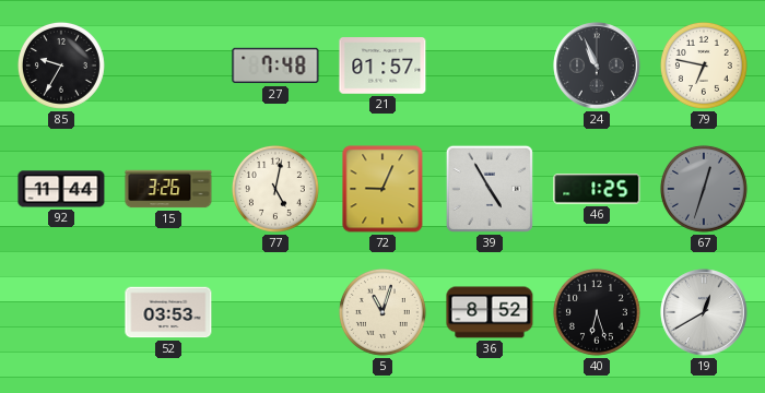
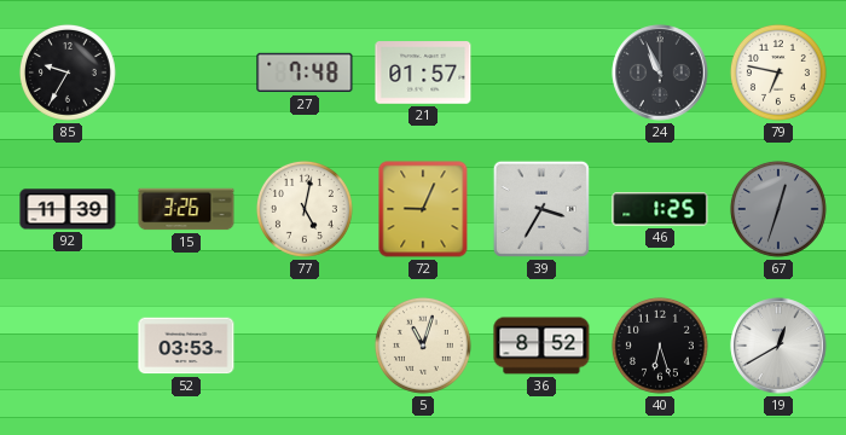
92: 11:44 -> 11:39
39: 4:55 -> 3:35
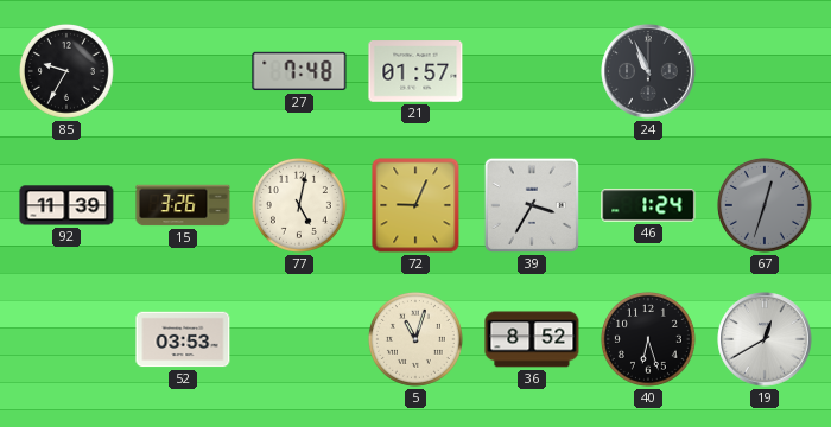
79: 6:47 -> none
46: 1:25 -> 1:24
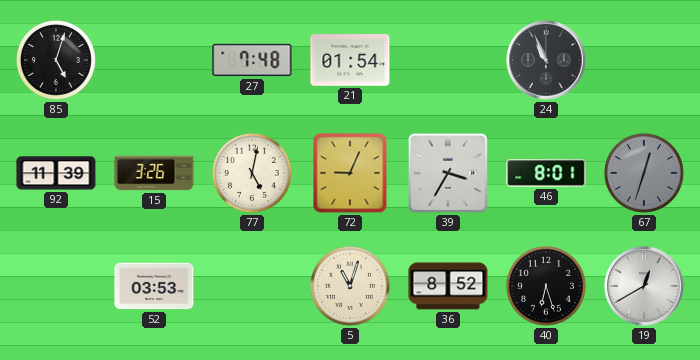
85: 9:35 -> 5:03
21: 01:57 -> 01:54
46: 1:24 -> 8:01
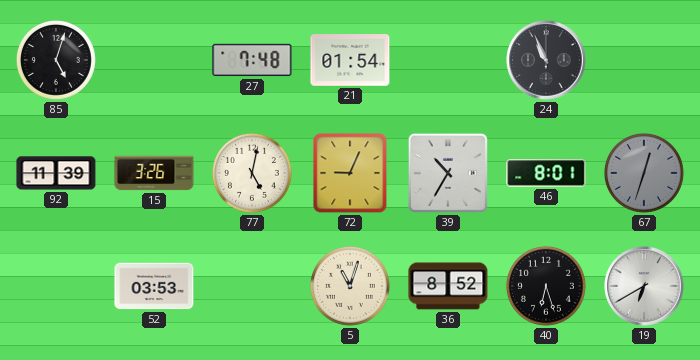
39: 3:35 -> 10:35
19: 12:40 -> 6:40
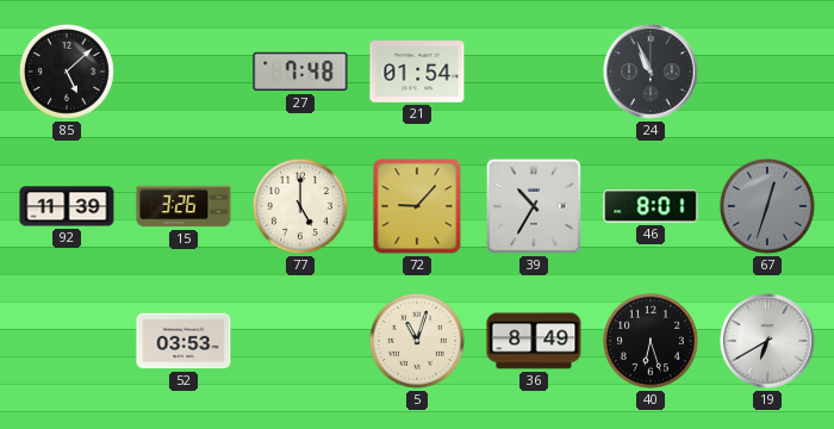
85: 5:03 -> 5:08
77: 5:02 -> 5:00
72: 9:04 -> 9:07
36: 8:52 -> 8:49
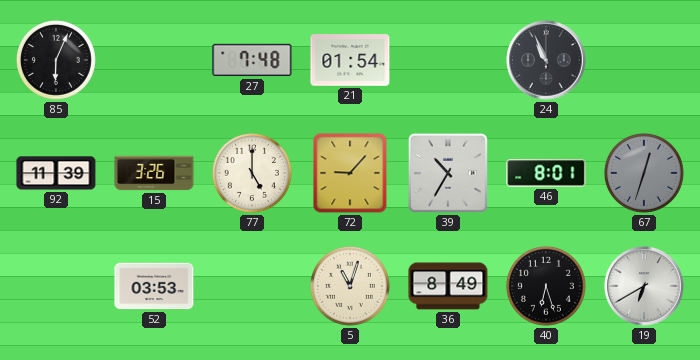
85: 5:08 -> 6:04
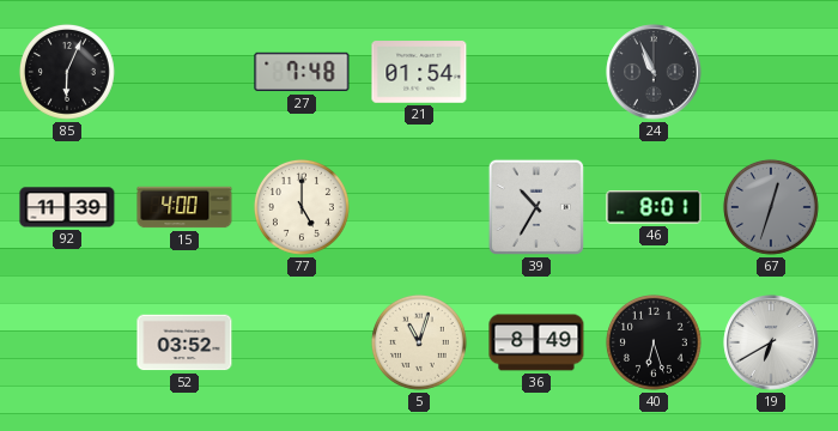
15: 3:26 -> 4:00
72: 9:07 -> none
52: 03:53 -> 03:52
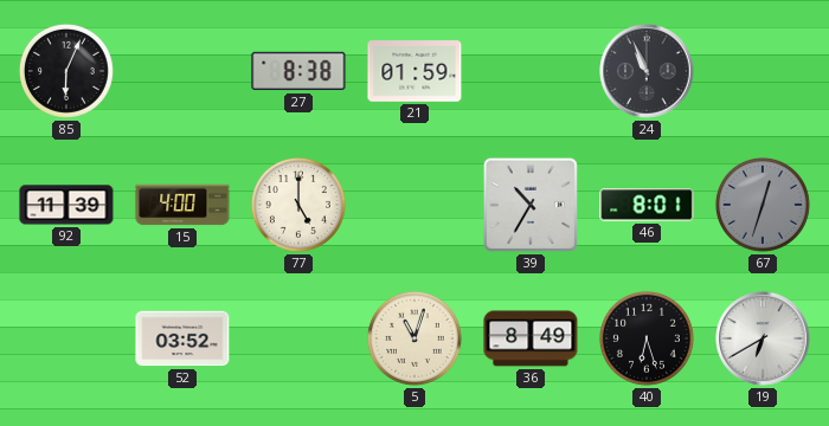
27: 7:48 -> 8:38
21: 01:54 -> 01:59
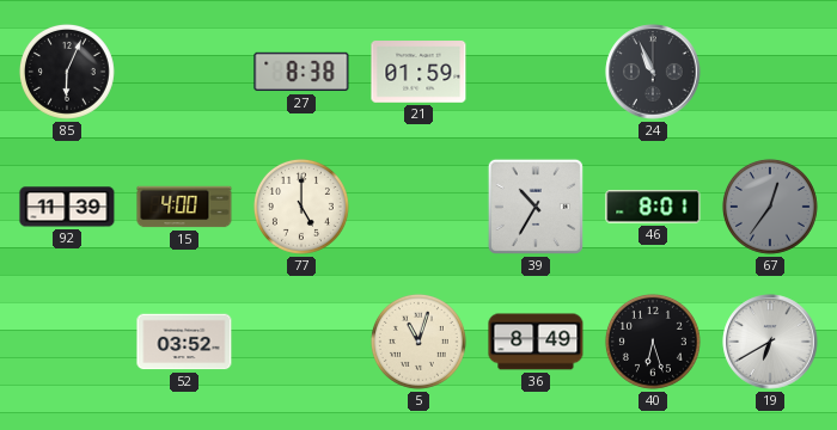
67: 12:33 -> 12:36
